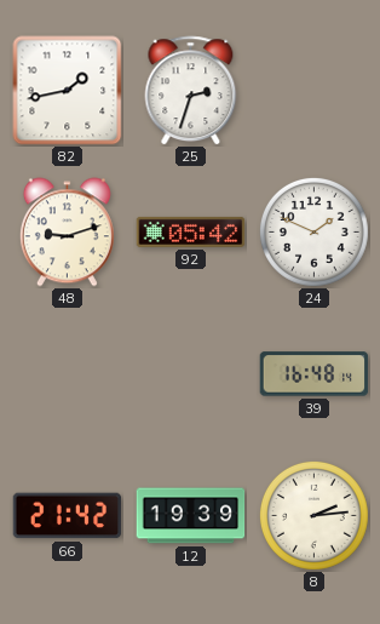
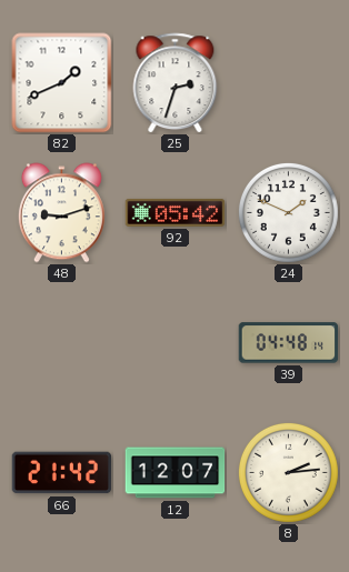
82: 1:43 -> 1:41
39: 16:48 -> 04:48
12: 19:39 -> 12:07
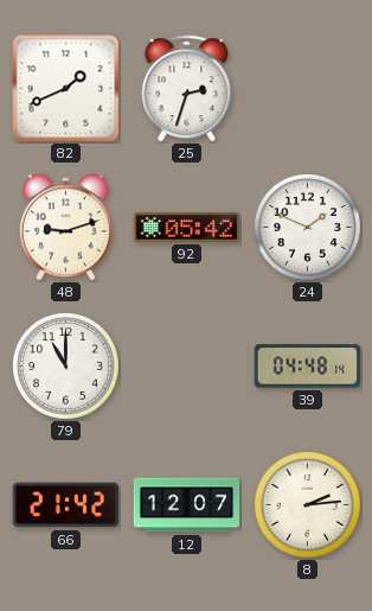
79: none -> 11:00
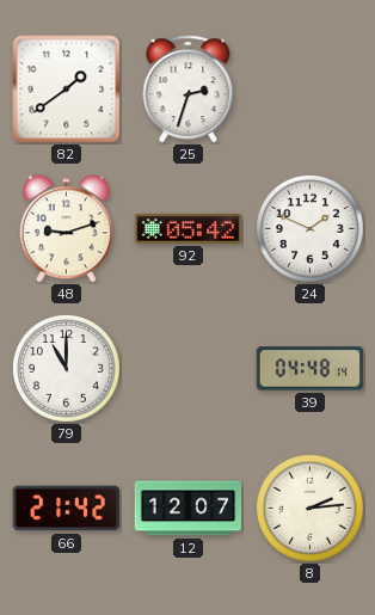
82: 1:41 -> 1:39
